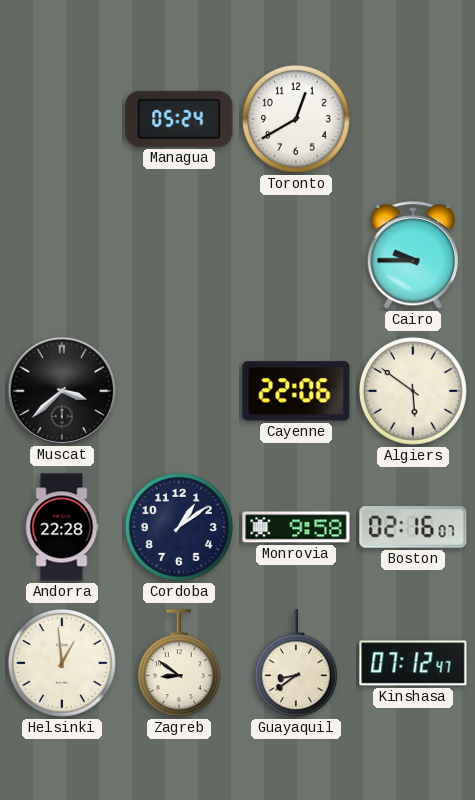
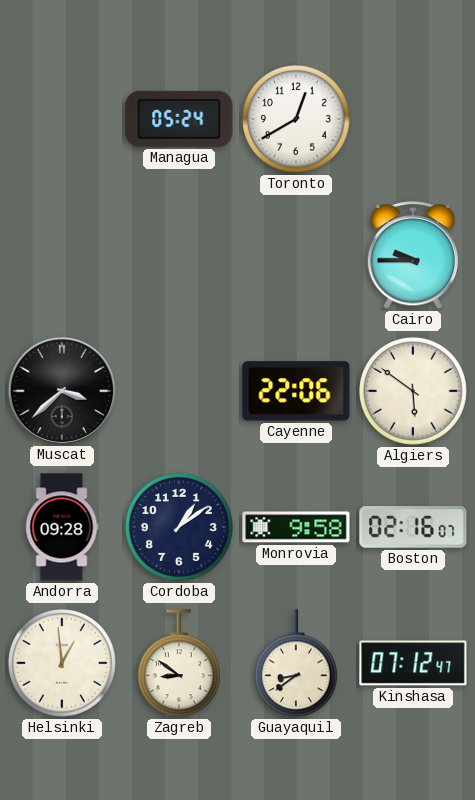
Andorra: 22:28 -> 09:28
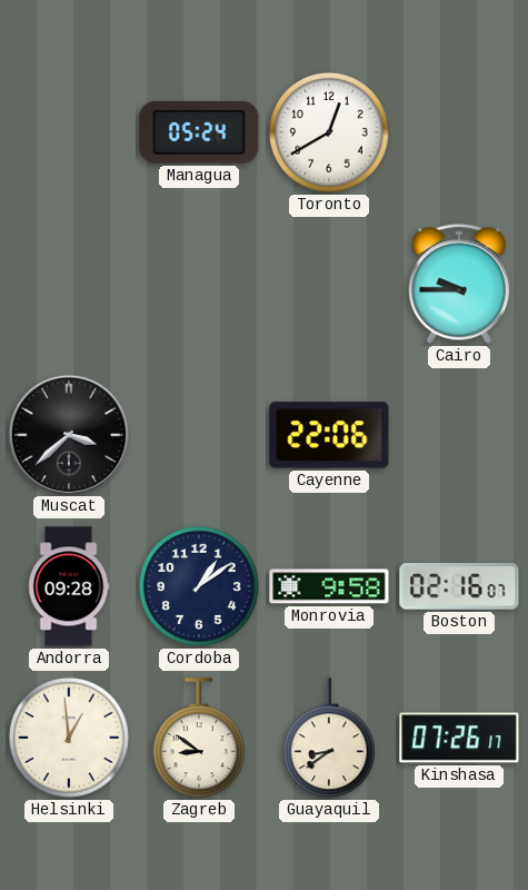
Algiers: 5:51 -> none
Kinshasa: 07:12 -> 07:26
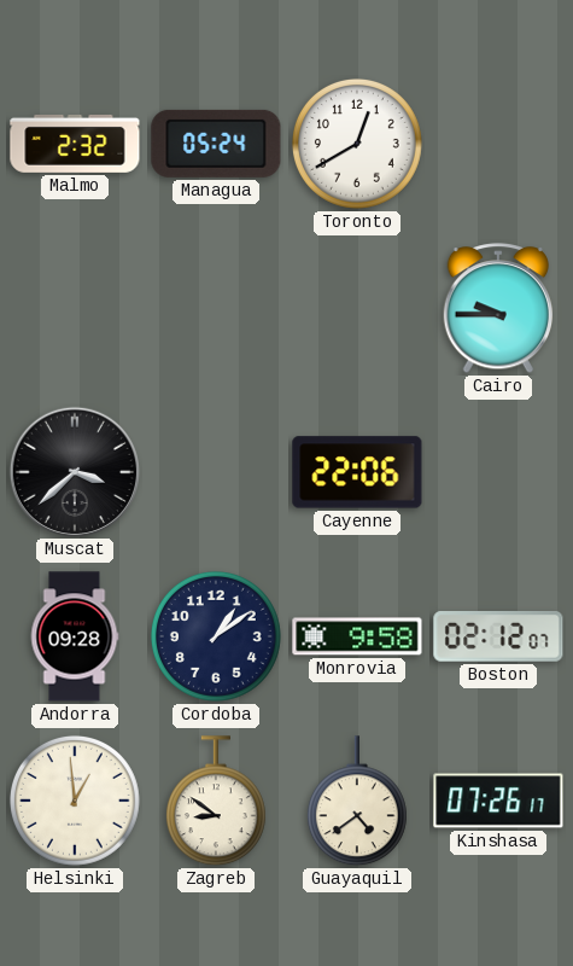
Malmo: none -> 2:32
Boston: 02:16 -> 02:12
Guayaquil: 8:39 -> 4:39
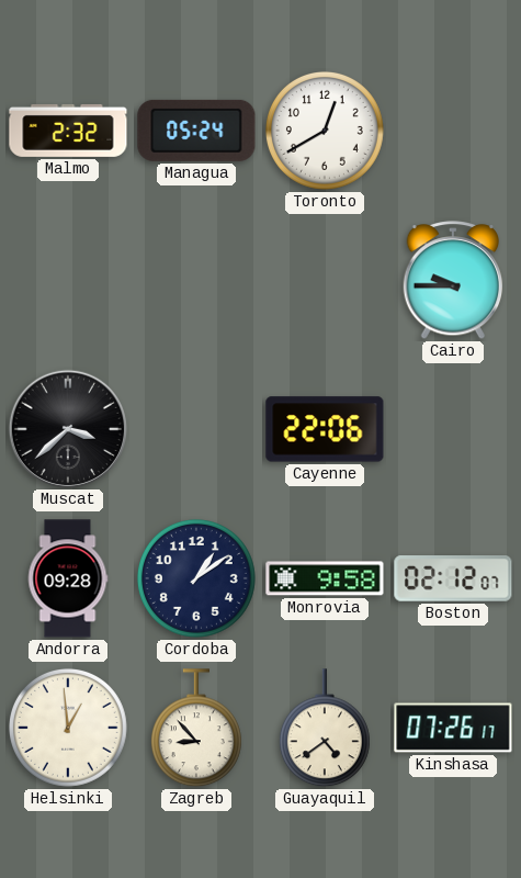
Zagreb: 8:51 -> 8:53
